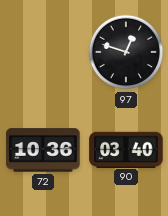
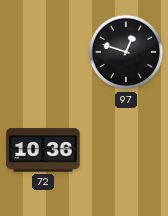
90: 03:40 -> none
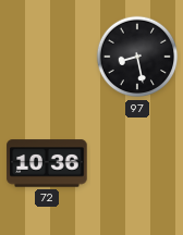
97: 12:48 -> 8:28
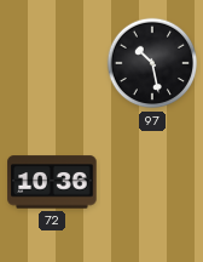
97: 8:28 -> 10:28
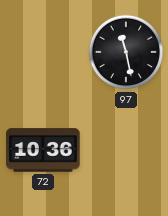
97: 10:28 -> 11:28
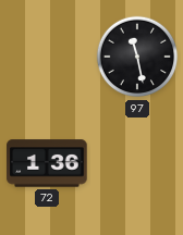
72: 10:36 -> 1:36
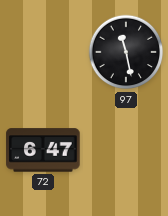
72: 1:36 -> 6:47
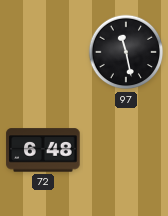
72: 6:47 -> 6:48
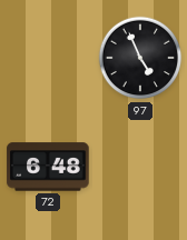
97: 11:28 -> 4:56
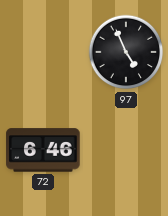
72: 6:48 -> 6:46
